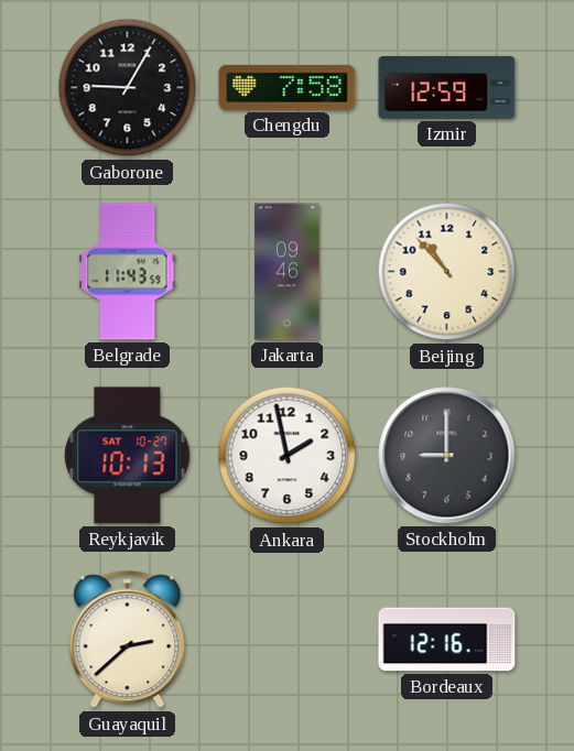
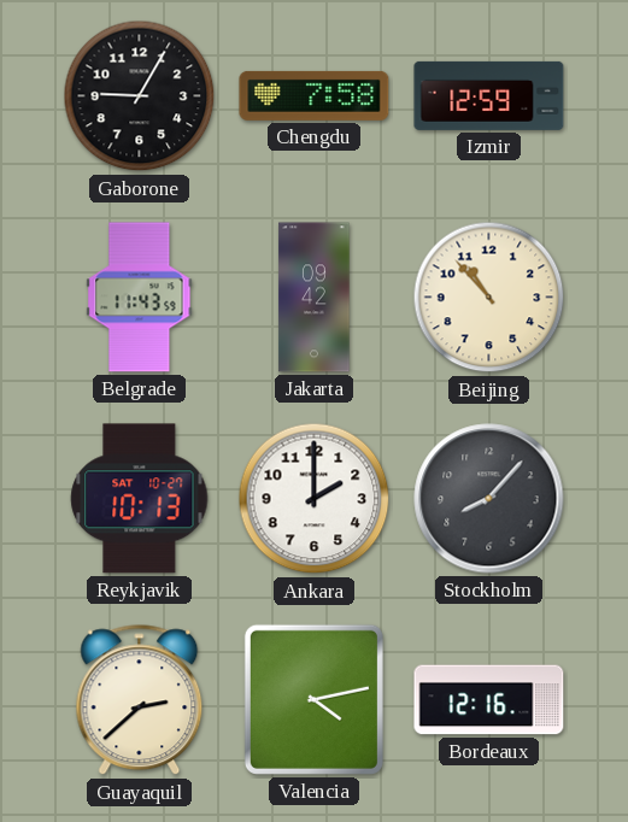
Jakarta: 09:46 -> 09:42
Ankara: 1:58 -> 2:00
Stockholm: 9:00 -> 8:07
Valencia: none -> 4:13
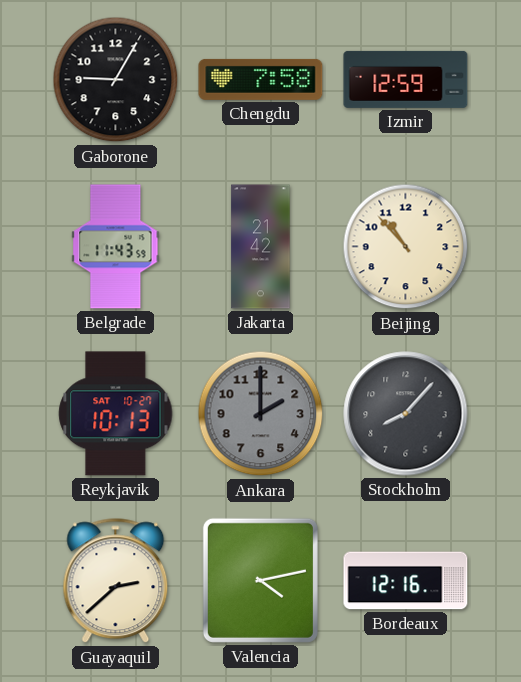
Jakarta: 09:42 -> 21:42
Ankara dial: white -> grey
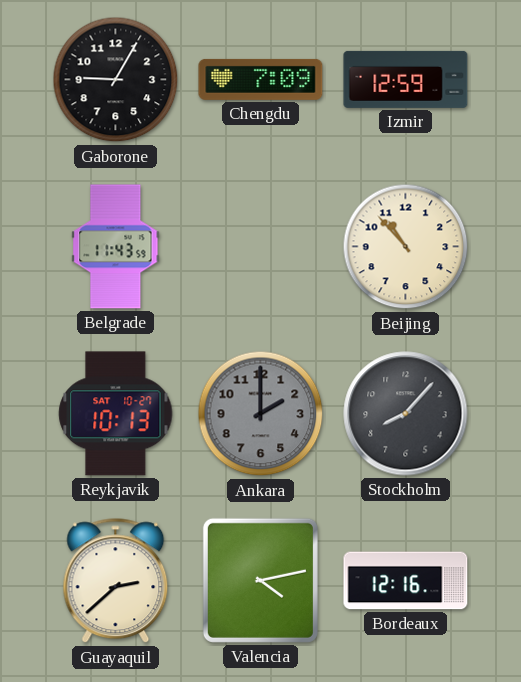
Chengdu: 7:58 -> 7:09
Jakarta: 21:42 -> none
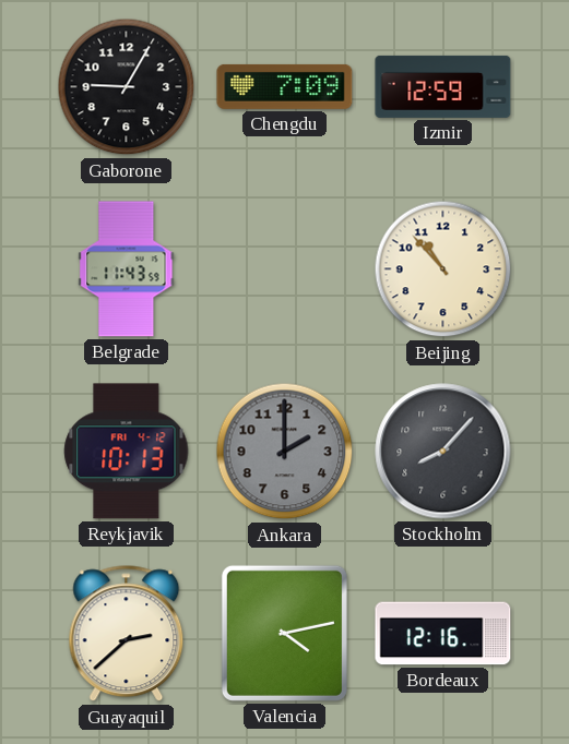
Reykjavik date: SAT 10-27 -> FRI 4-12
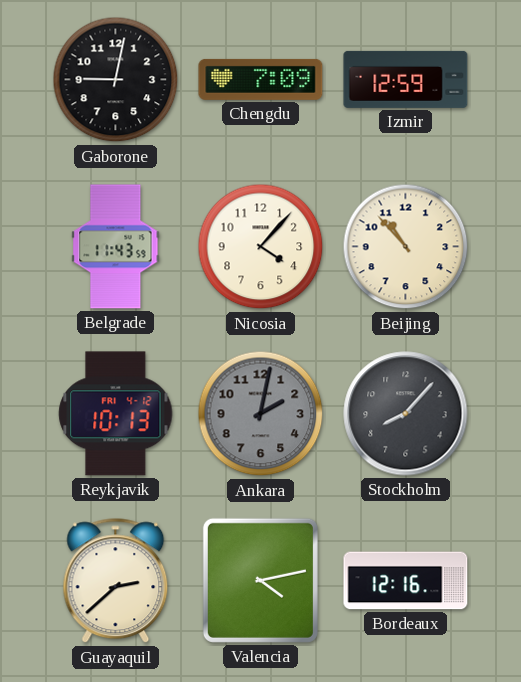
Gaborone: 9:05 -> 9:02
Nicosia: none -> 4:07
Ankara: 2:00 -> 2:02
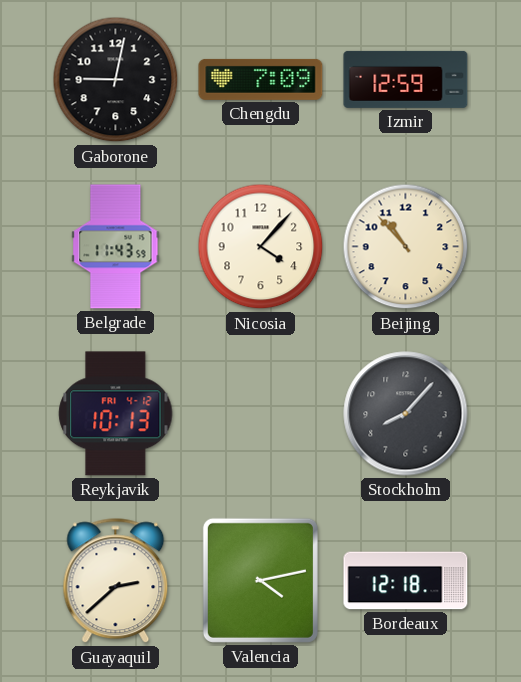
Ankara: 2:02 -> none
Bordeaux: 12:16 -> 12:18
